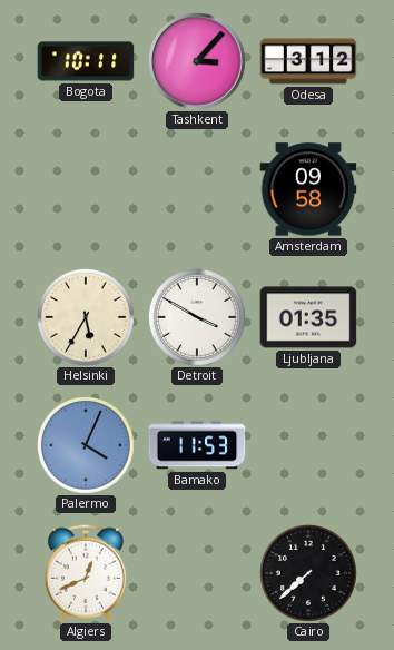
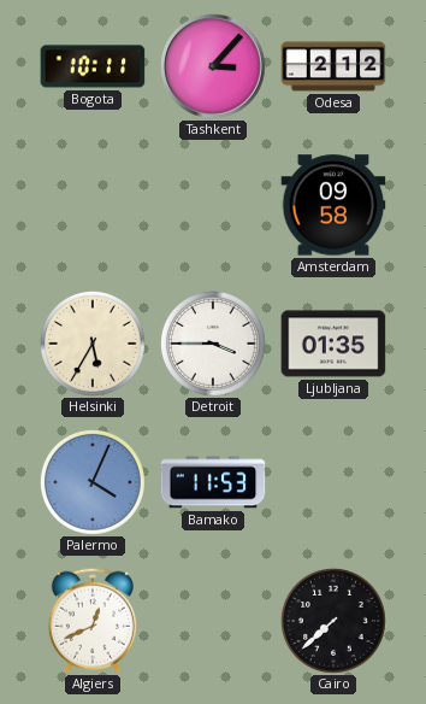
Odesa: 3:12 -> 2:12
Detroit: 3:50 -> 3:45
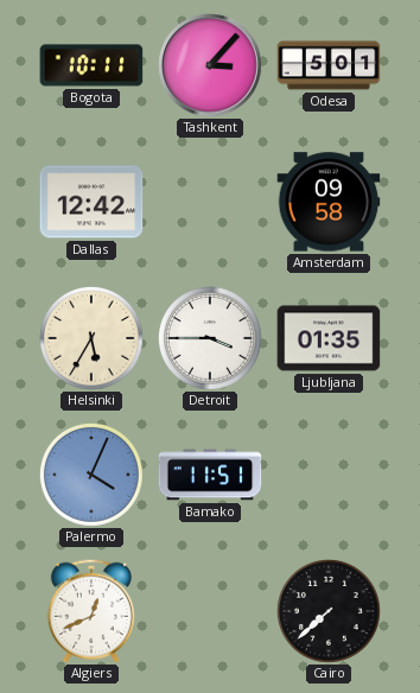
Odesa: 2:12 -> 5:01
Dallas: none -> 12:42
Bamako: 11:53 -> 11:51
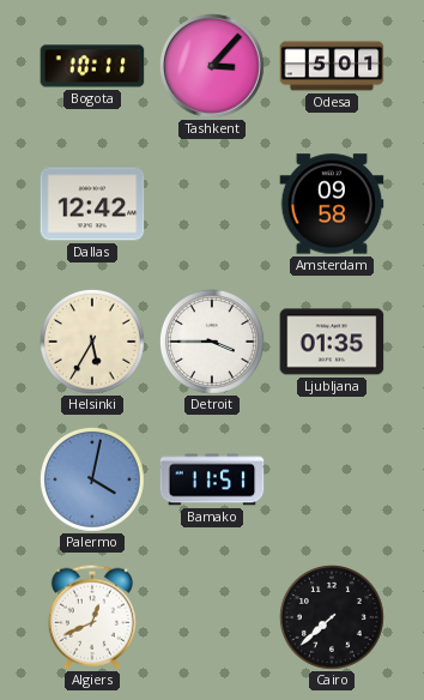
Palermo: 4:04 -> 4:02
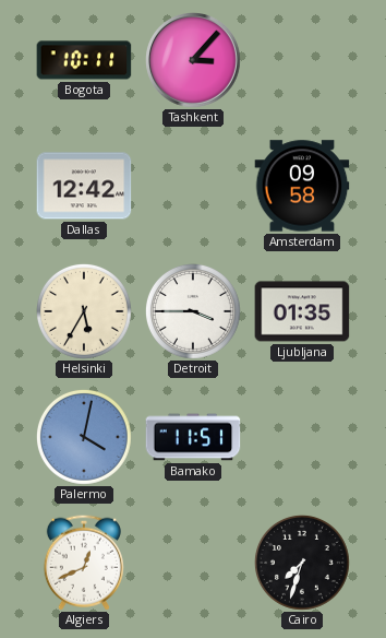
Odesa: 5:01 -> none
Cairo: 7:38 -> 7:33
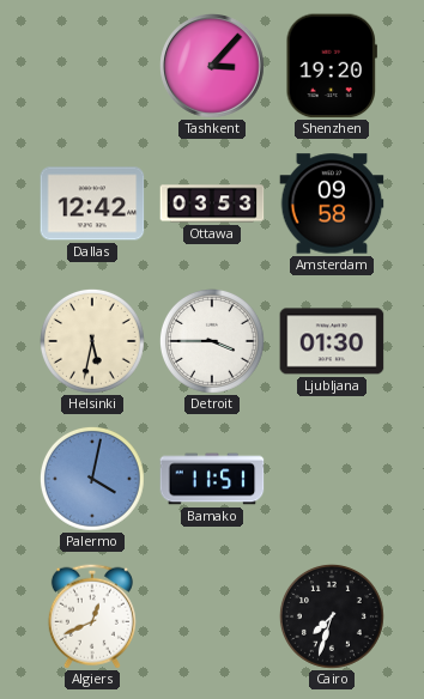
Bogota: 10:11 -> none
Shenzhen: none -> 19:20
Ottawa: none -> 03:53
Helsinki: 5:35 -> 5:32
Ljubljana: 01:35 -> 01:30
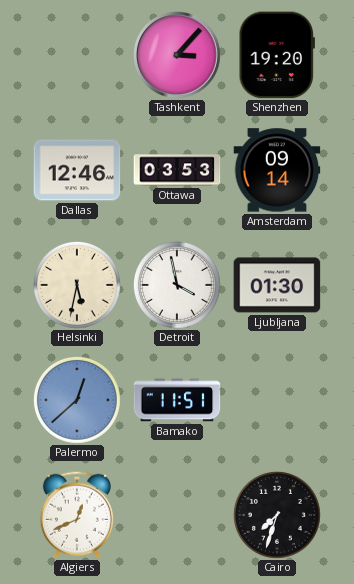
Dallas: 12:42 -> 12:46
Amsterdam: 09:58 -> 09:14
Detroit: 3:45 -> 3:58
Palermo: 4:02 -> 12:38
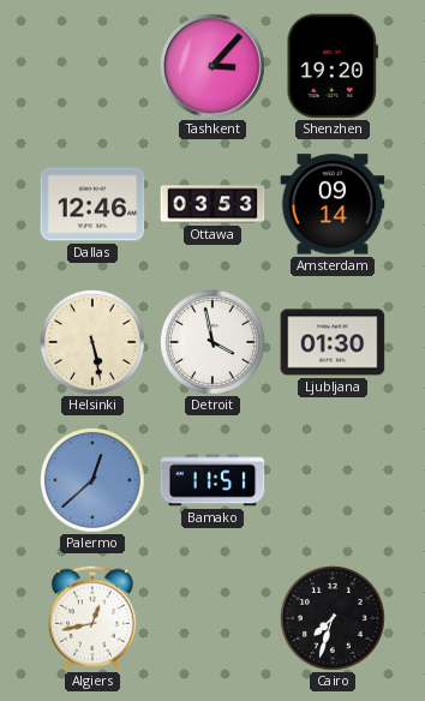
Helsinki: 5:32 -> 5:28
Algiers: 12:41 -> 12:43
